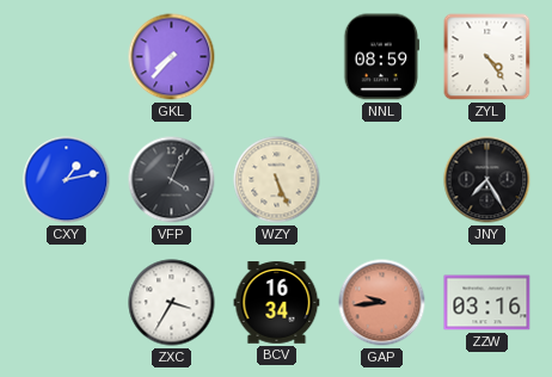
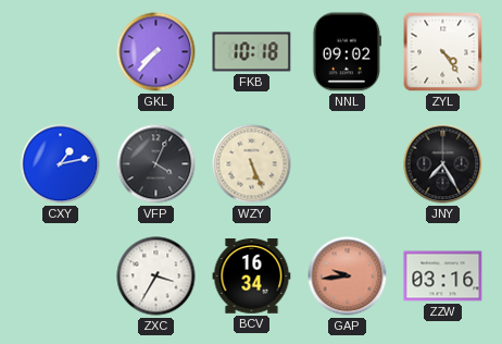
FKB: none -> 10:18
NNL: 08:59 -> 09:02
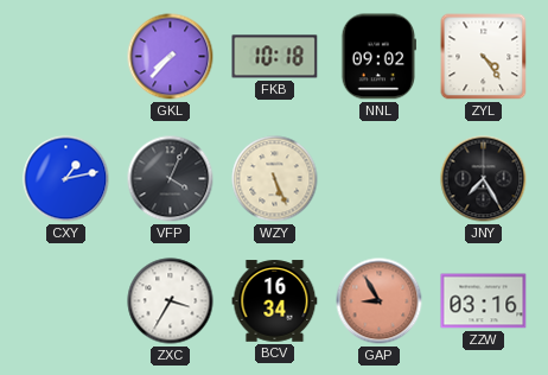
GAP: 9:44 -> 8:55
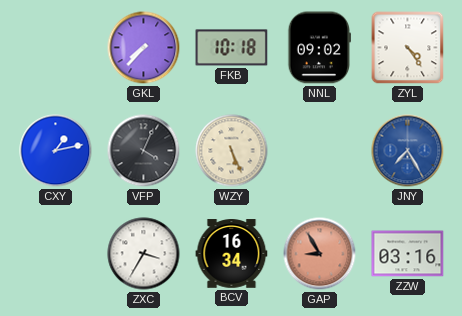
JNY dial: black -> blue
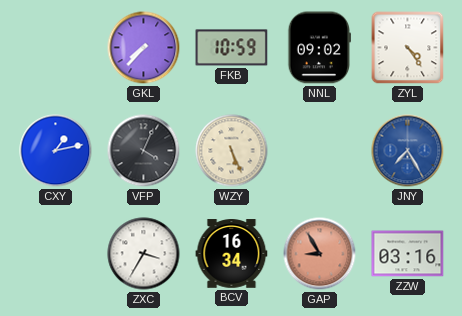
FKB: 10:18 -> 10:59
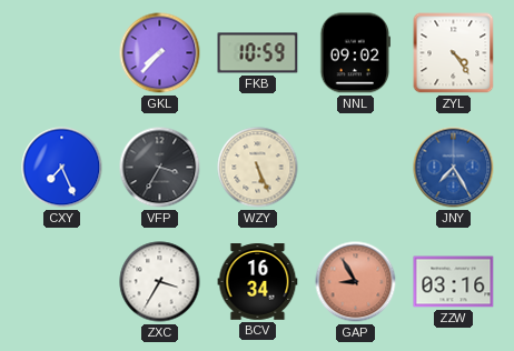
CXY: 1:13 -> 7:26
VFP: 4:04 -> 3:35
